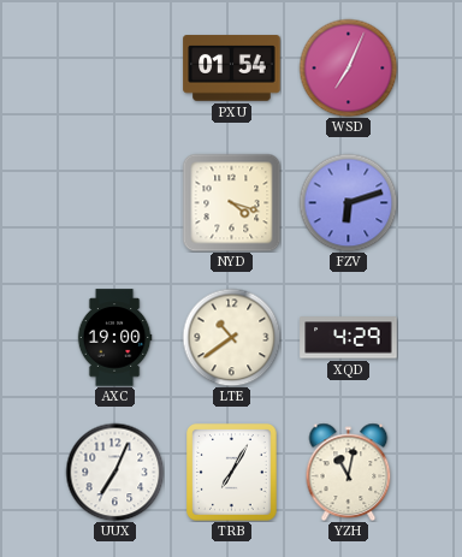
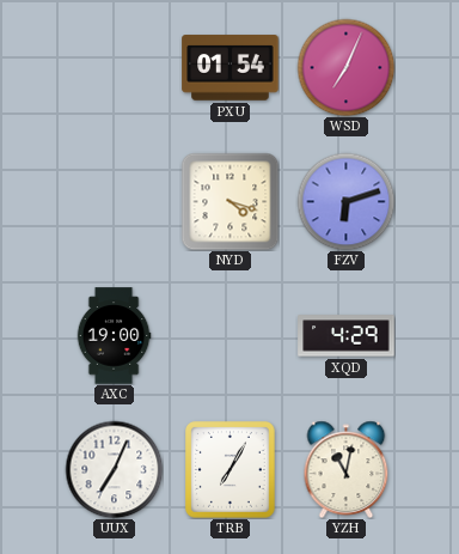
LTE: 10:39 -> none
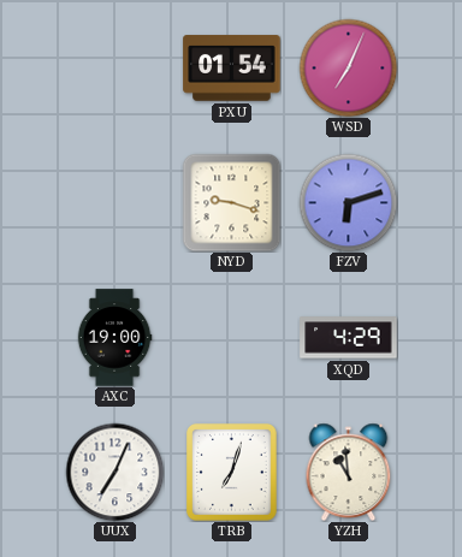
NYD: 4:18 -> 9:18
TRB: 7:05 -> 7:03
YZH: 11:02 -> 10:59
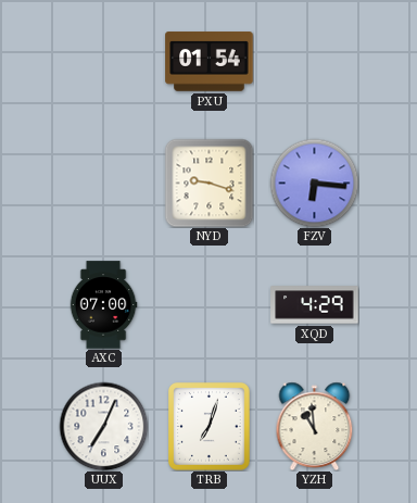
WSD: 7:04 -> none
FZV: 6:12 -> 6:16
AXC: 19:00 -> 07:00
